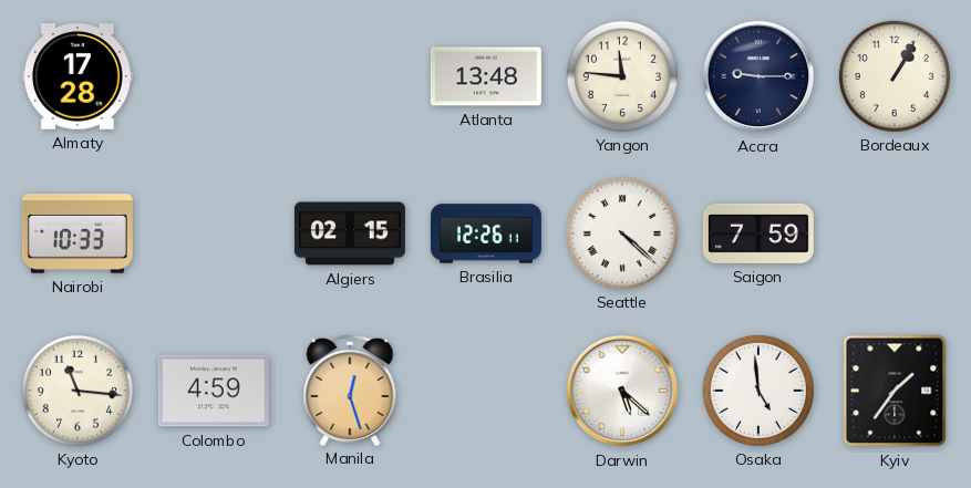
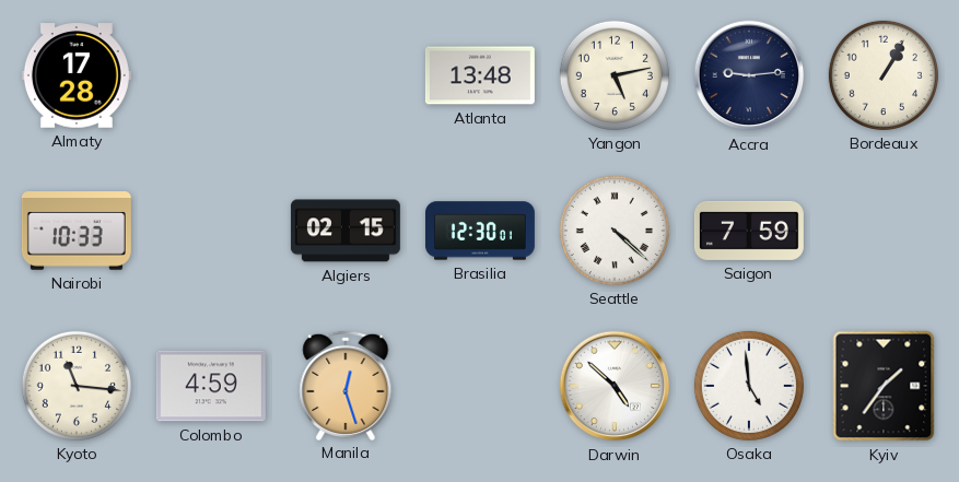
Yangon: 11:46 -> 5:13
Accra: 9:15 -> 9:14
Brasilia: 12:26 -> 12:30
Darwin: 5:22 -> 4:52
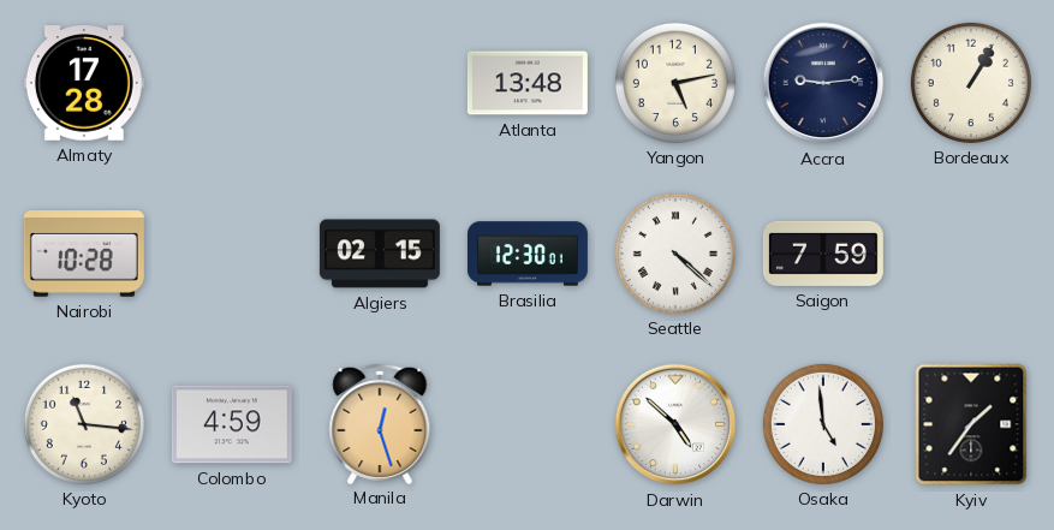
Nairobi: 10:33 -> 10:28
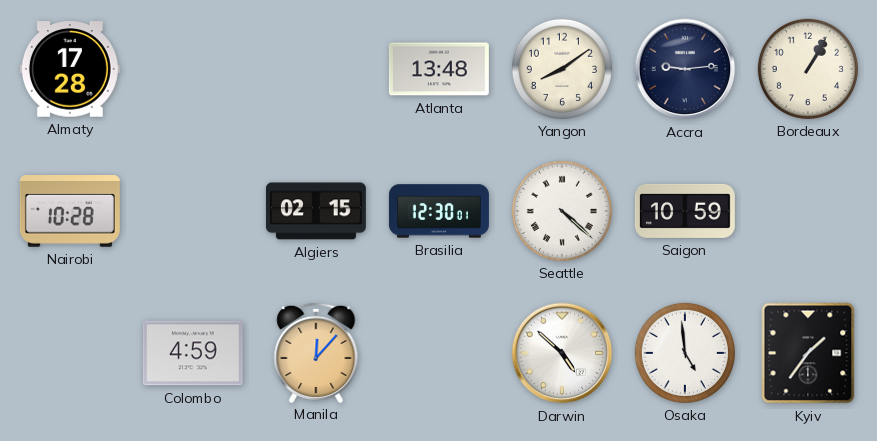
Yangon: 5:13 -> 8:09
Saigon: 7:59 -> 10:59
Kyoto: 11:16 -> none
Manila: 12:27 -> 12:07
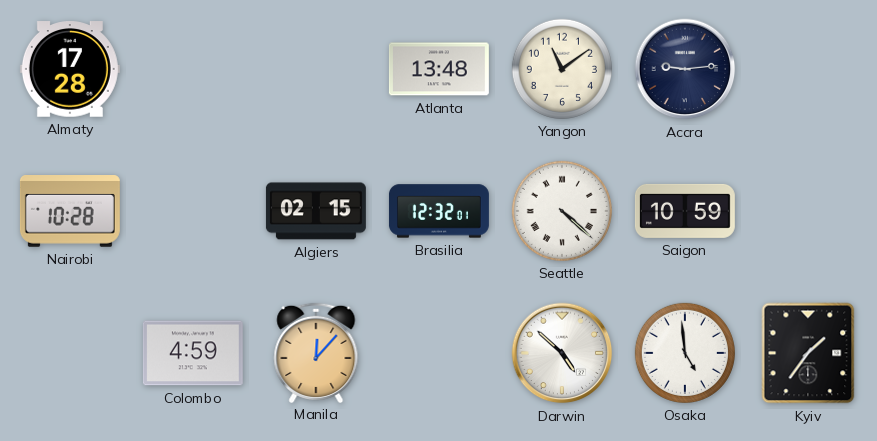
Yangon: 8:09 -> 11:09
Bordeaux: 1:05 -> none
Brasilia: 12:30 -> 12:32
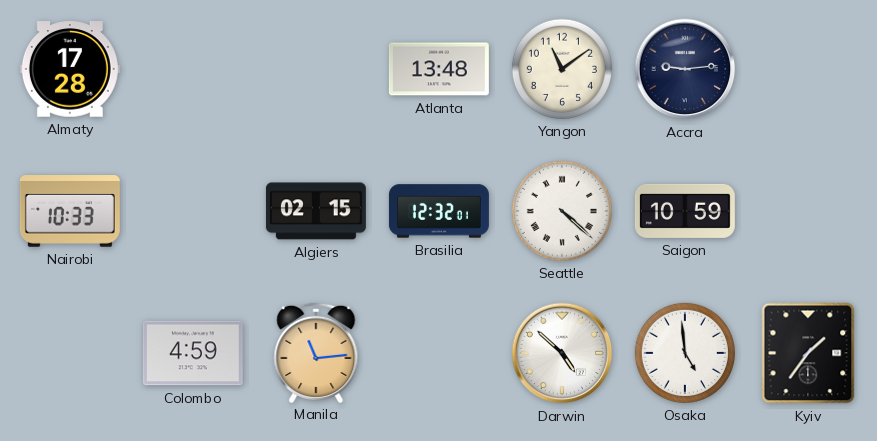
Nairobi: 10:28 -> 10:33
Manila: 12:07 -> 11:14
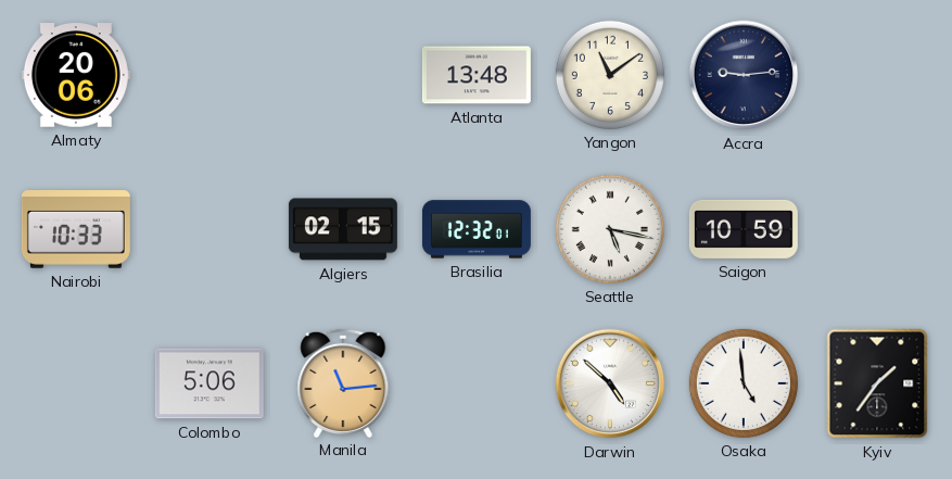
Almaty: 17:28 -> 20:06
Seattle: 4:22 -> 5:17
Colombo: 4:59 -> 5:06
